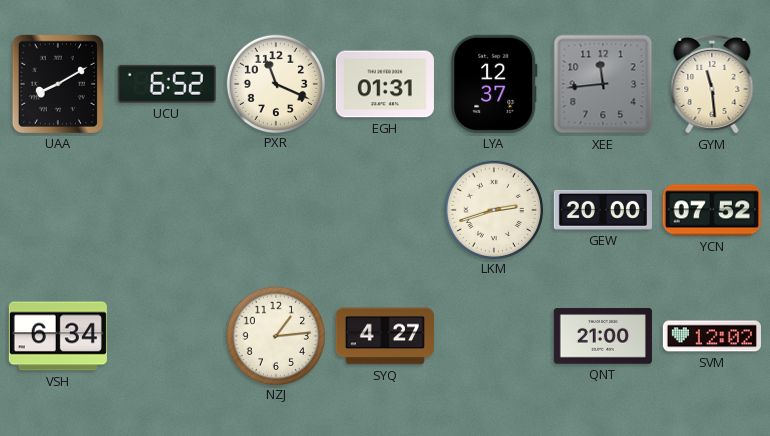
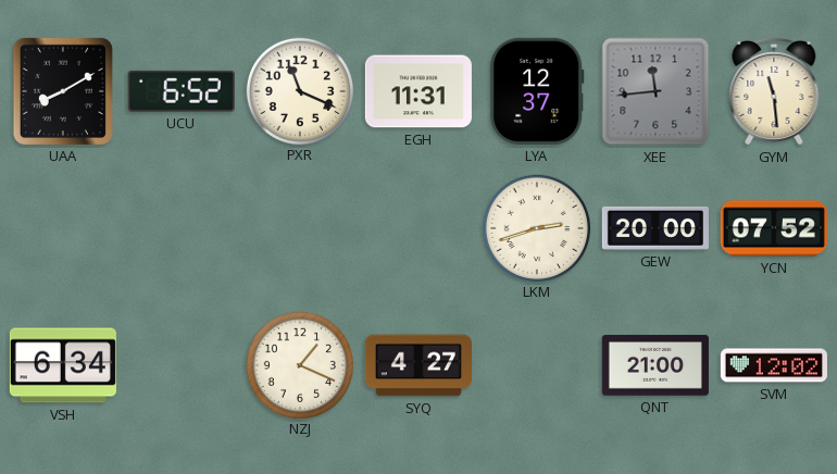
EGH: 01:31 -> 11:31
NZJ: 1:14 -> 1:19
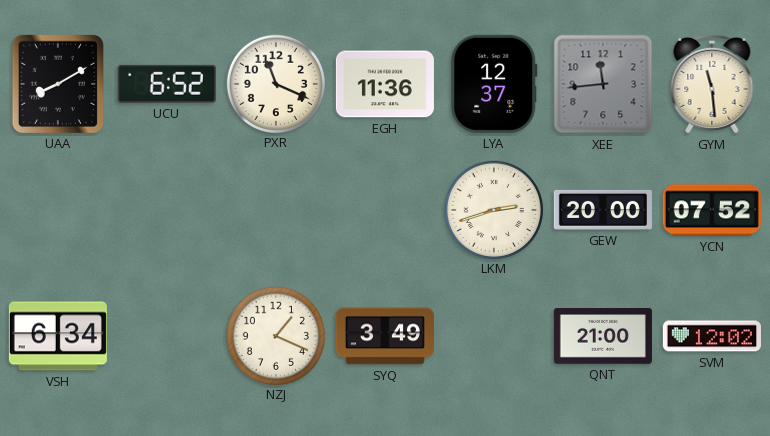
EGH: 11:31 -> 11:36
SYQ: 4:27 -> 3:49
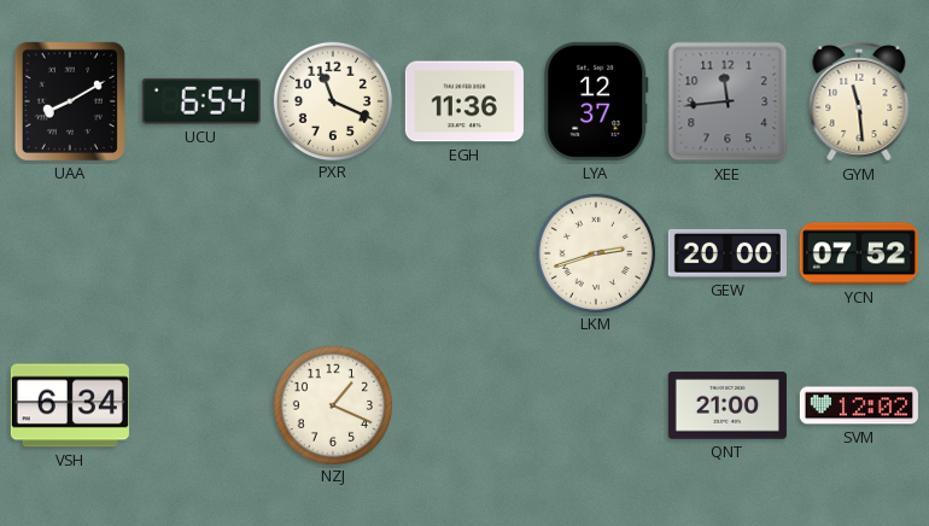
UCU: 6:52 -> 6:54
SYQ: 3:49 -> none
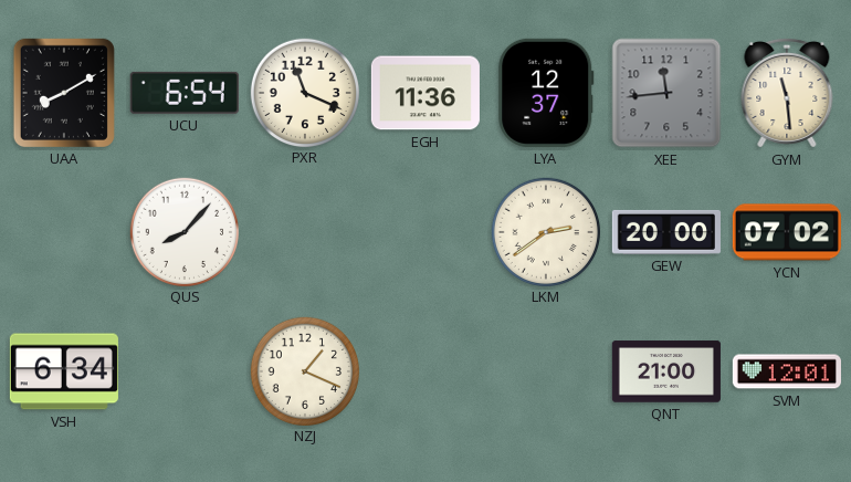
QUS: none -> 8:07
LKM: 2:42 -> 2:39
YCN: 07:52 -> 07:02
SVM: 12:02 -> 12:01
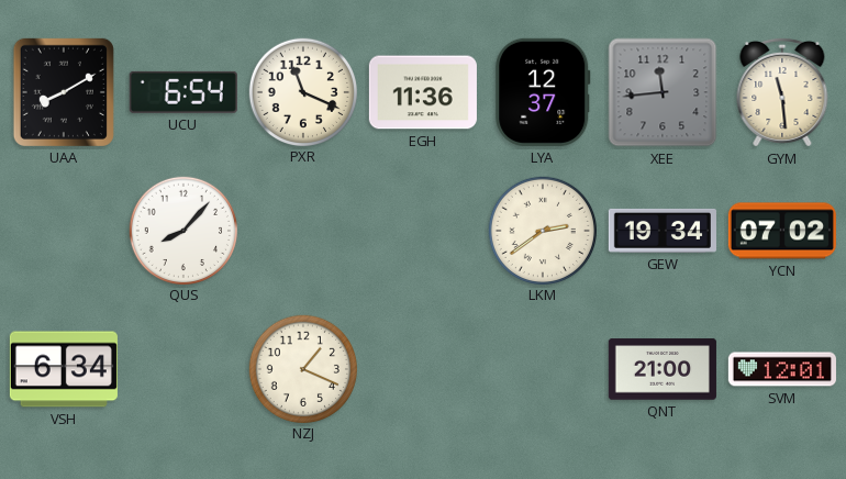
GEW: 20:00 -> 19:34
